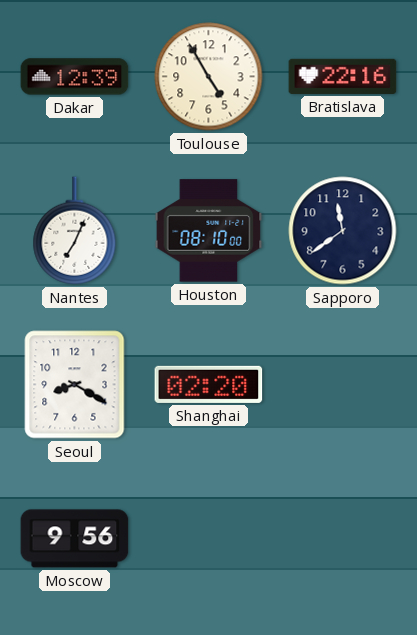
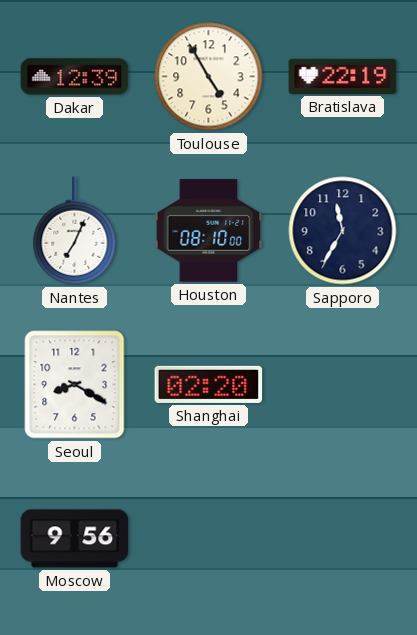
Bratislava: 22:16 -> 22:19
Sapporo: 11:39 -> 11:35
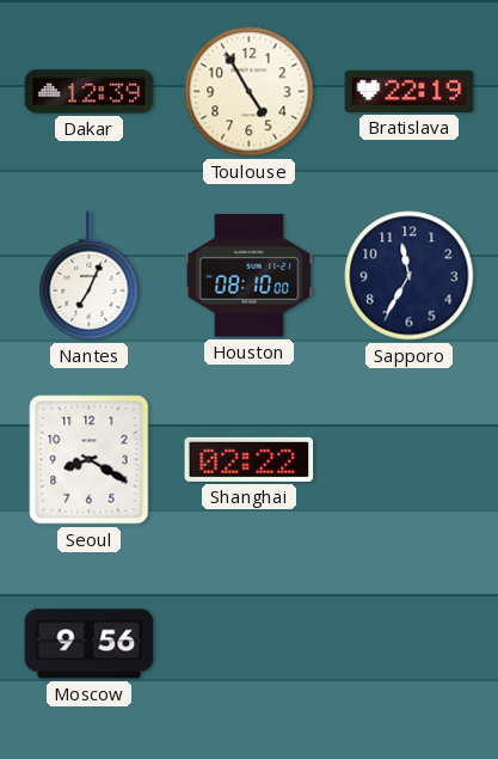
Shanghai: 02:20 -> 02:22
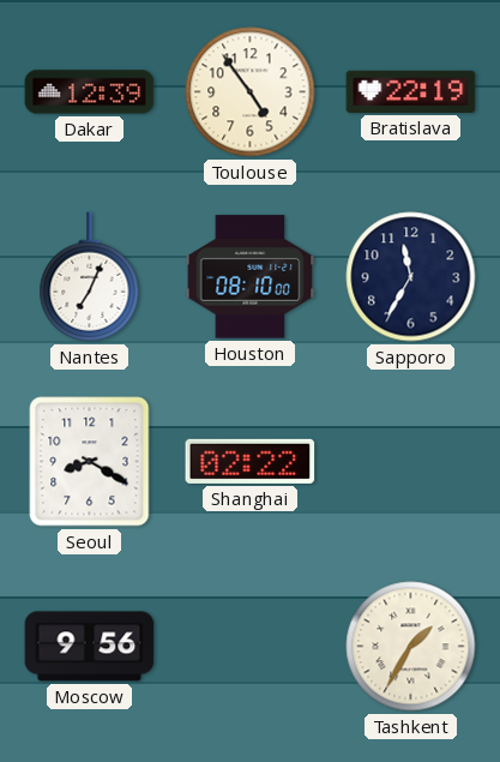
Toulouse: 4:55 -> 4:54
Tashkent: none -> 1:35
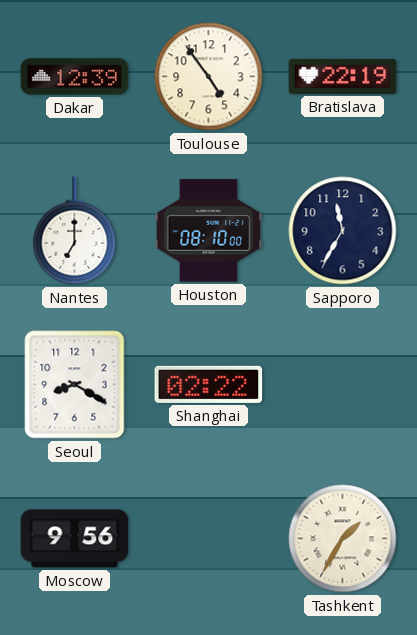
Nantes: 7:04 -> 7:00
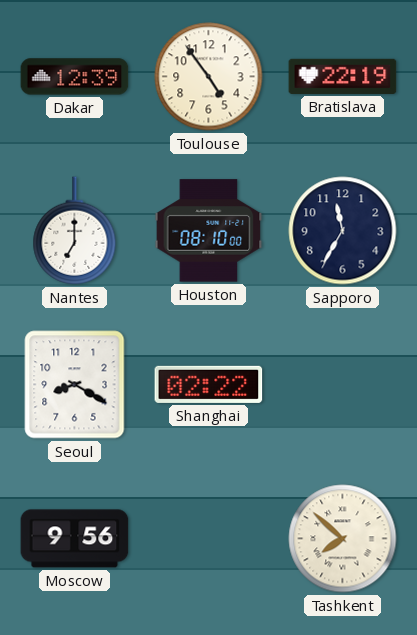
Tashkent: 1:35 -> 7:52
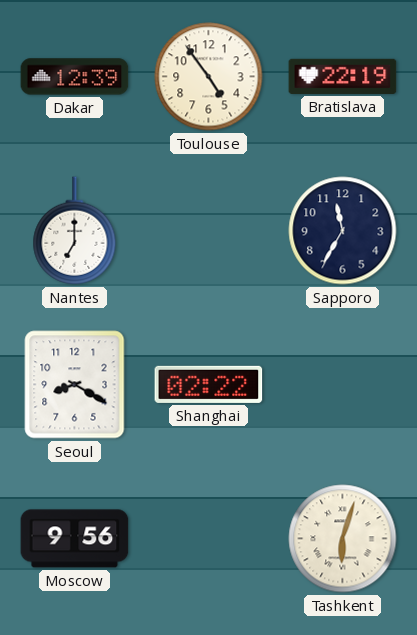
Houston: 08:10 -> none
Tashkent: 7:52 -> 6:03
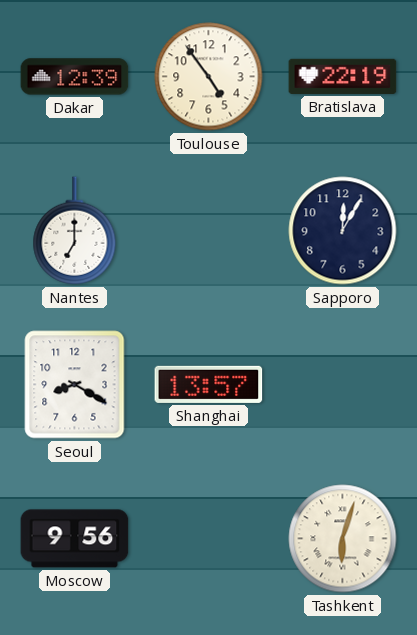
Sapporo: 11:35 -> 12:05
Shanghai: 02:22 -> 13:57
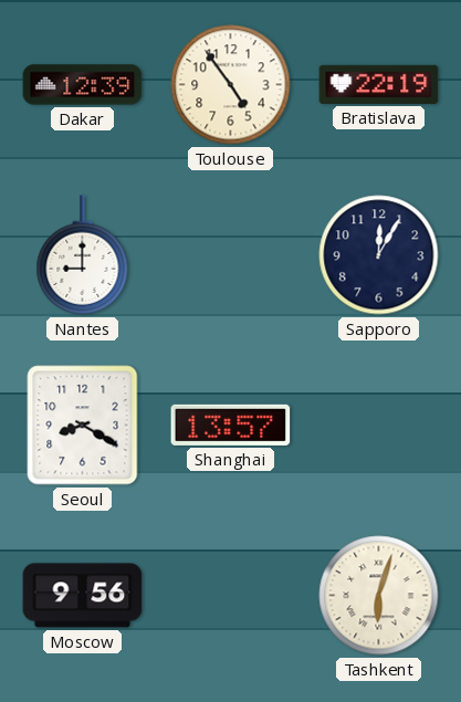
Nantes: 7:00 -> 9:00
